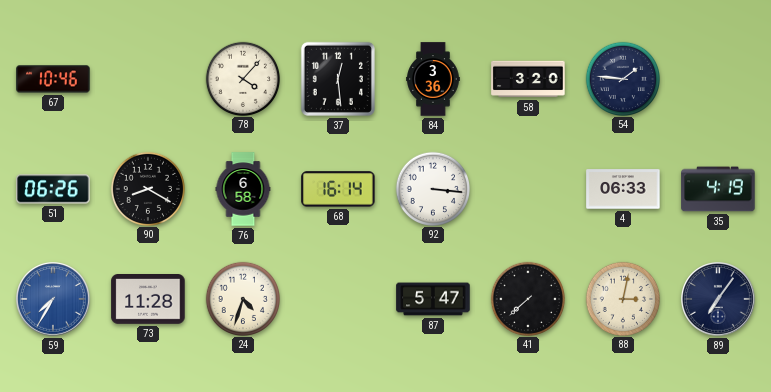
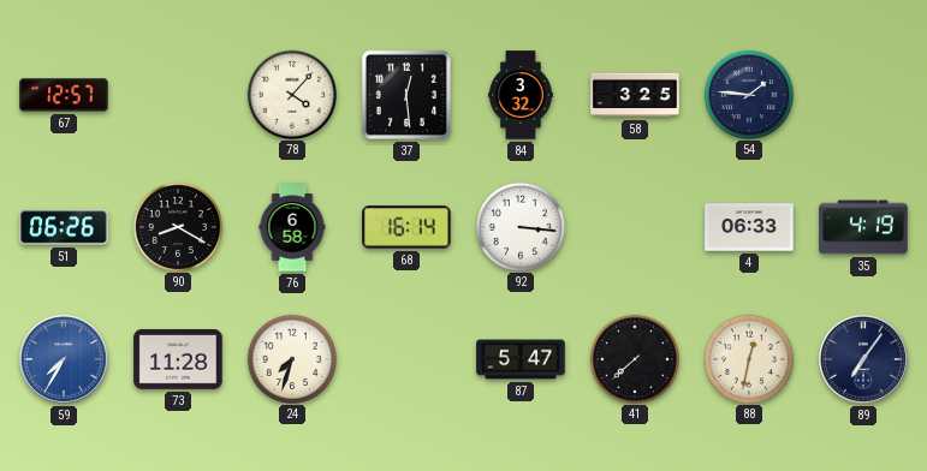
67: 10:46 -> 12:57
84: 3:36 -> 3:32
58: 3:20 -> 3:25
24: 4:33 -> 7:33
88: 3:02 -> 12:32
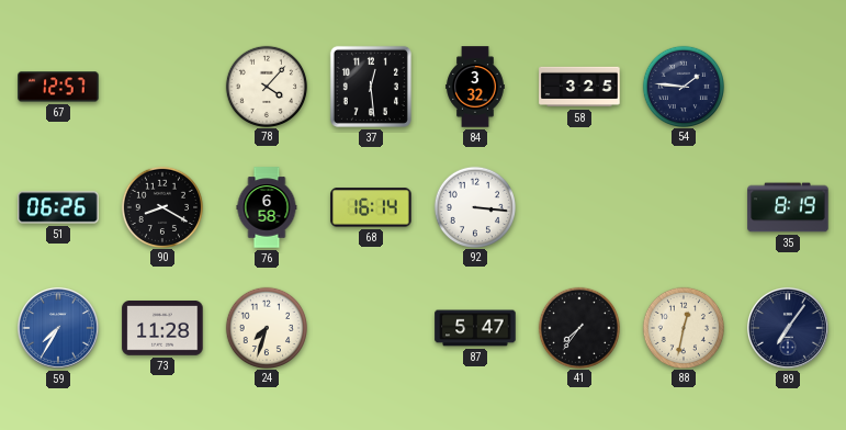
4: 06:33 -> none
35: 4:19 -> 8:19
41: 7:38 -> 7:36
